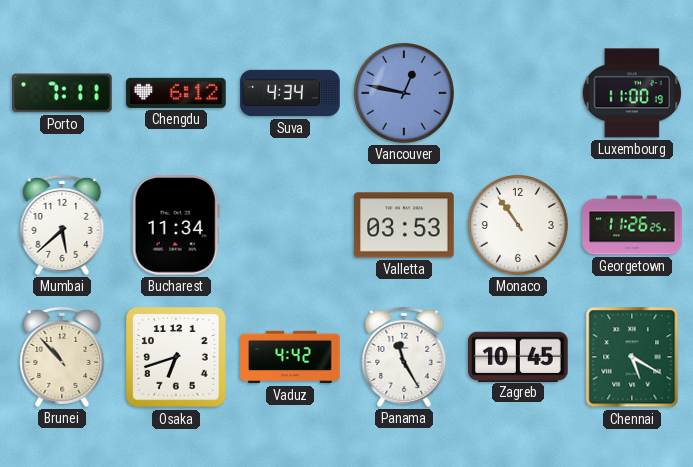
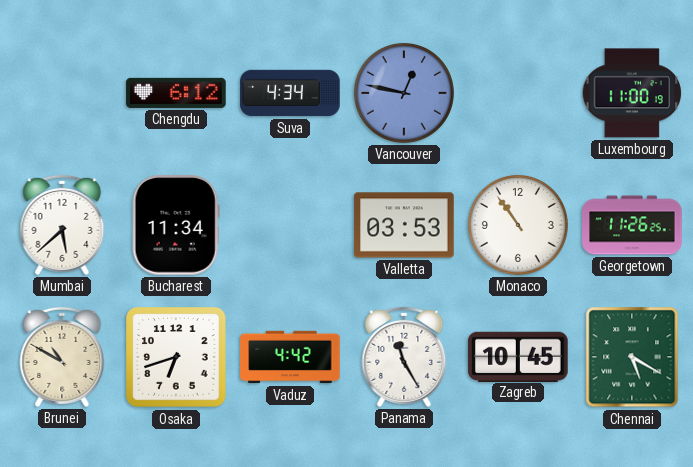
Porto: 7:11 -> none
Brunei: 10:53 -> 10:50
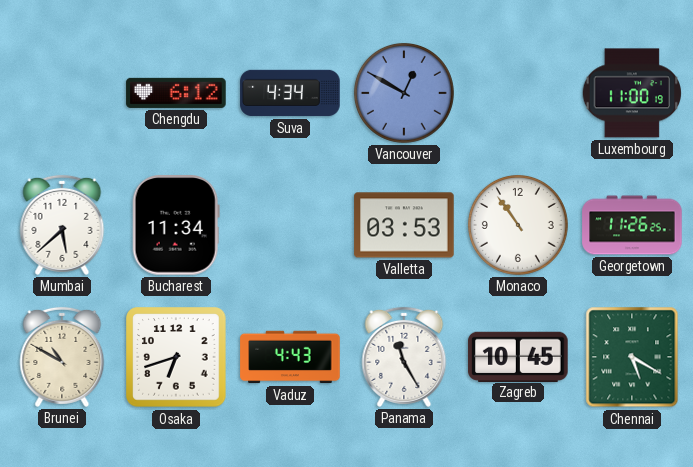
Vancouver: 12:47 -> 12:50
Vaduz: 4:42 -> 4:43
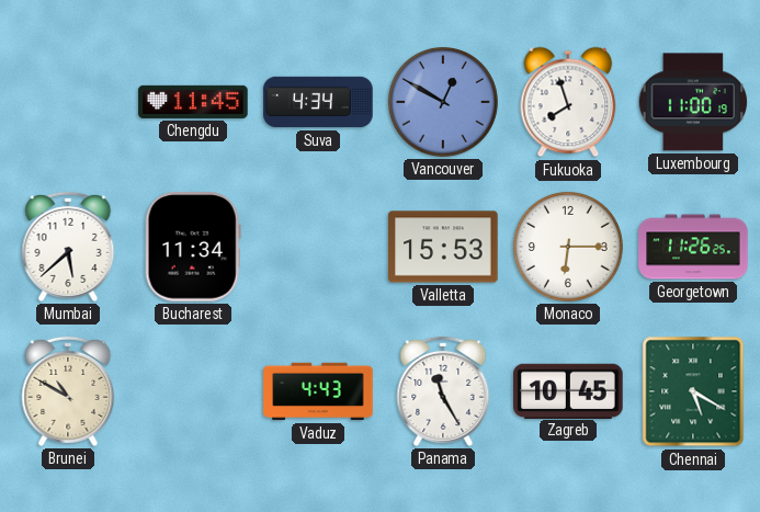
Chengdu: 6:12 -> 11:45
Fukuoka: none -> 7:57
Valletta: 03:53 -> 15:53
Monaco: 10:54 -> 6:15
Osaka: 6:42 -> none
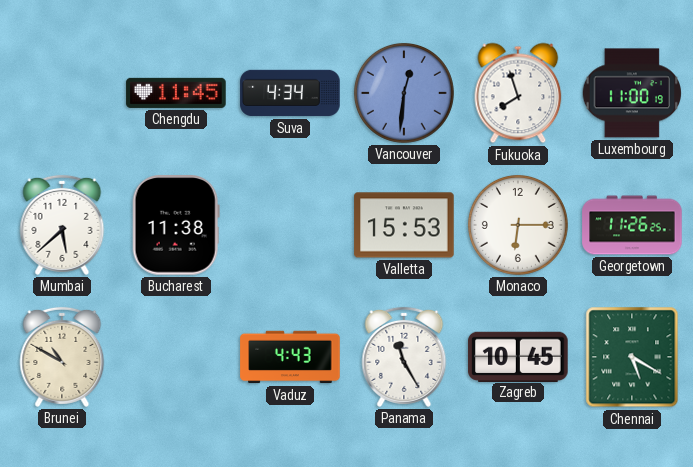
Vancouver: 12:50 -> 12:31
Bucharest: 11:34 -> 11:38
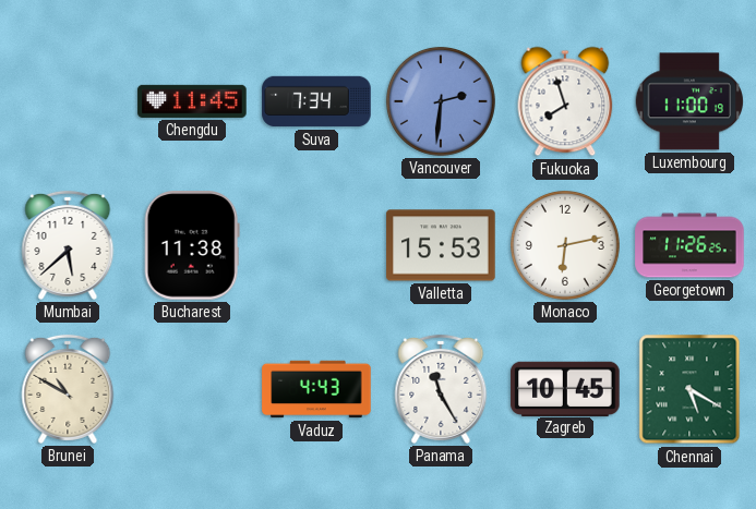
Suva: 4:34 -> 7:34
Vancouver: 12:31 -> 2:31
Monaco: 6:15 -> 6:13
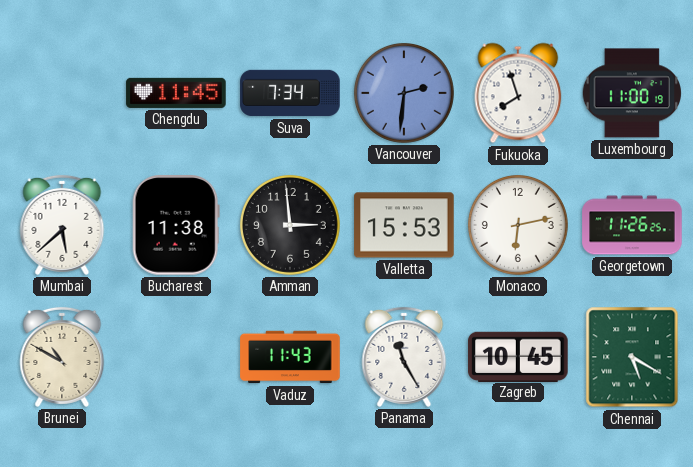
Amman: none -> 2:59
Vaduz: 4:43 -> 11:43
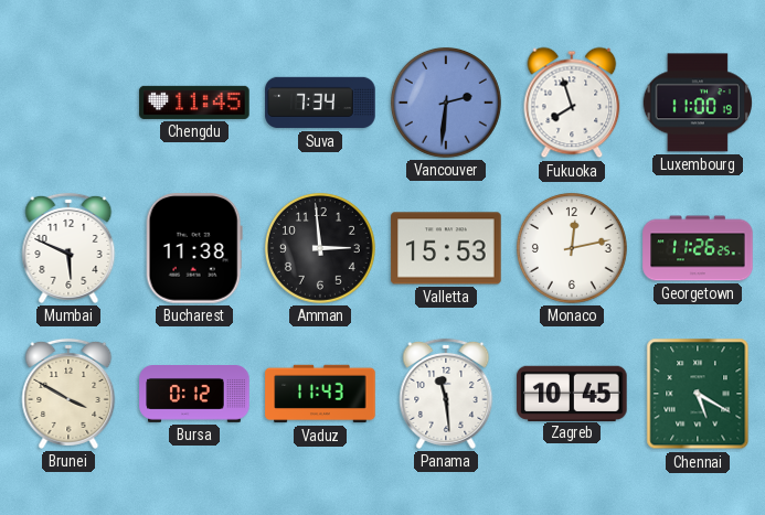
Mumbai: 5:38 -> 5:49
Monaco: 6:13 -> 12:13
Brunei: 10:50 -> 3:50
Bursa: none -> 0:12
Panama: 11:25 -> 11:29
